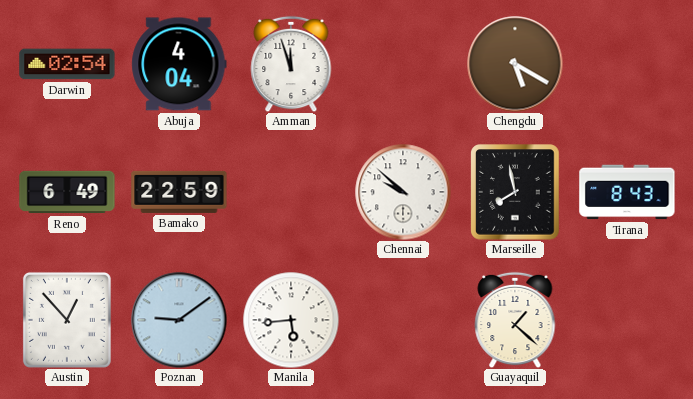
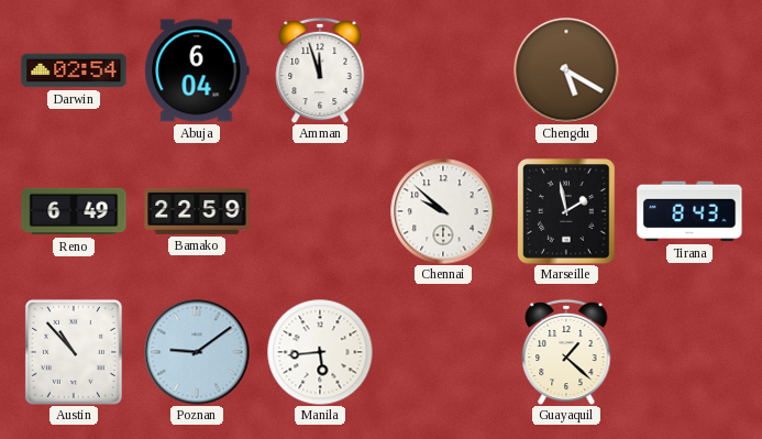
Abuja: 4:04 -> 6:04
Marseille: 7:58 -> 1:58
Austin: 12:53 -> 10:53
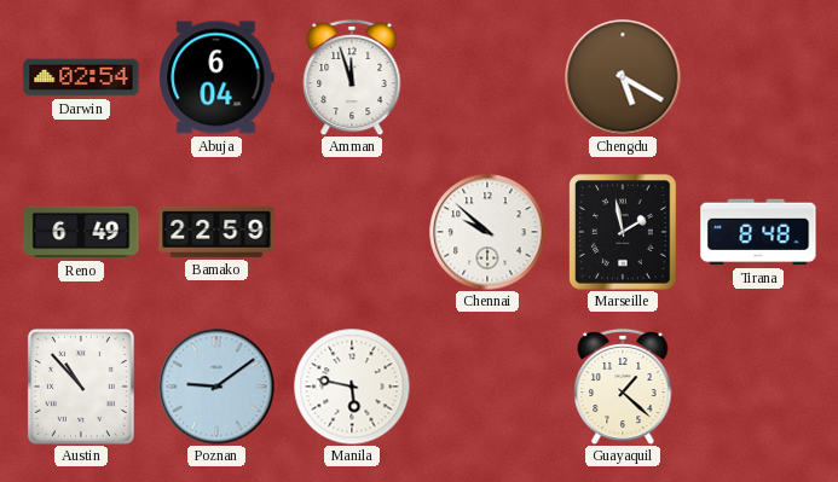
Tirana: 8:43 -> 8:48
Manila: 5:44 -> 5:47
